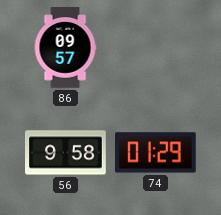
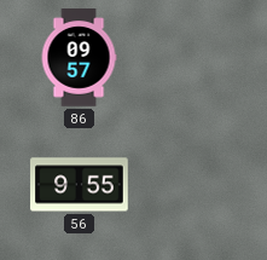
56: 9:58 -> 9:55
74: 01:29 -> none
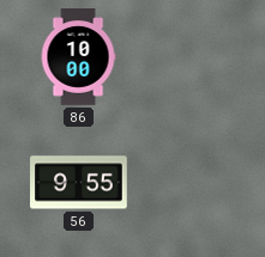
86: 09:57 -> 10:00
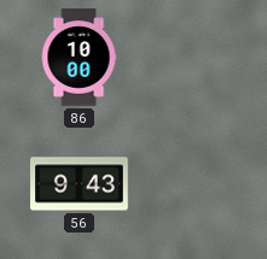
56: 9:55 -> 9:43
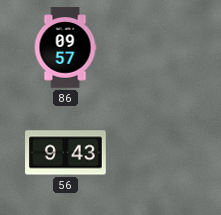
86: 10:00 -> 09:57
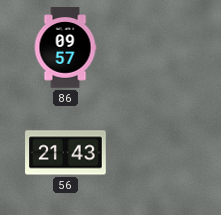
56: 9:43 -> 21:43
